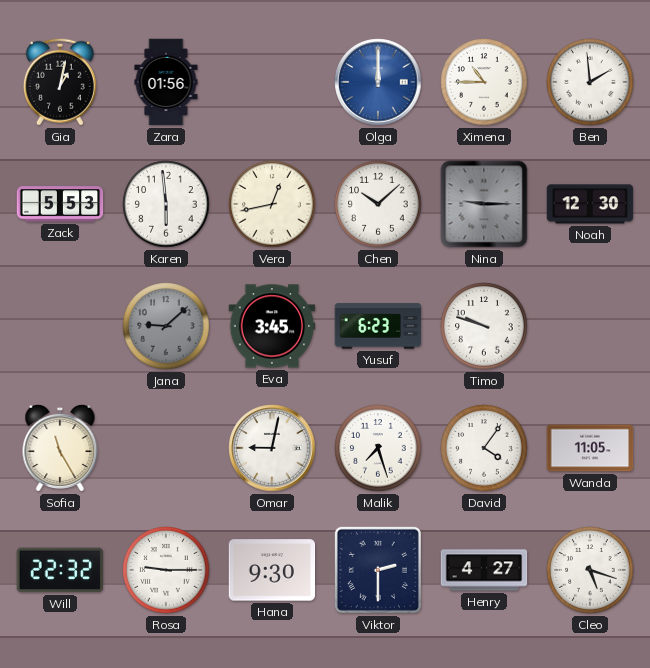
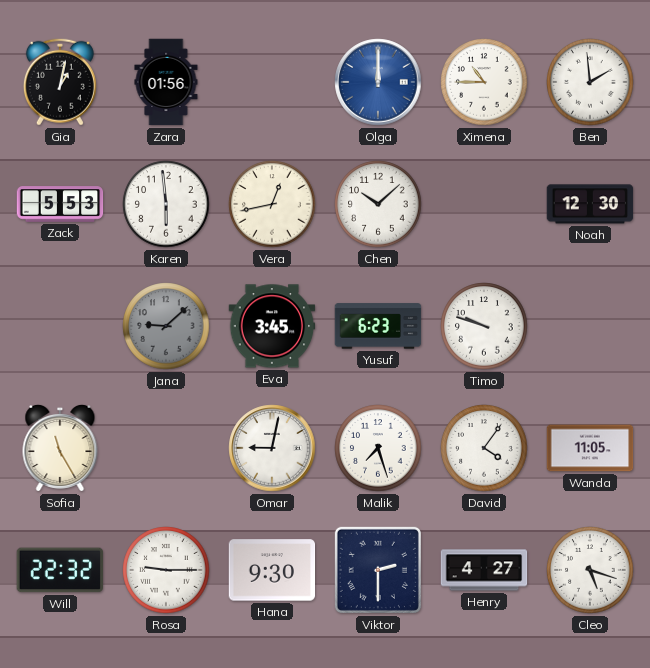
Nina: 9:15 -> none
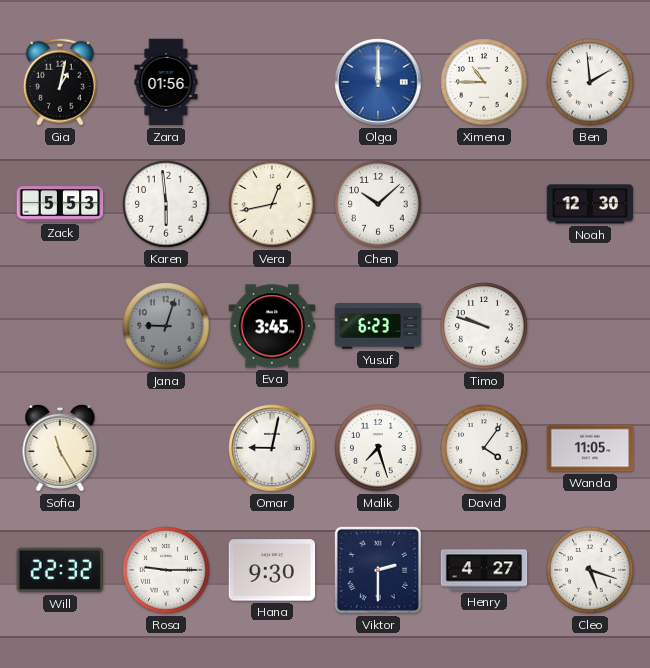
Jana: 9:08 -> 9:03
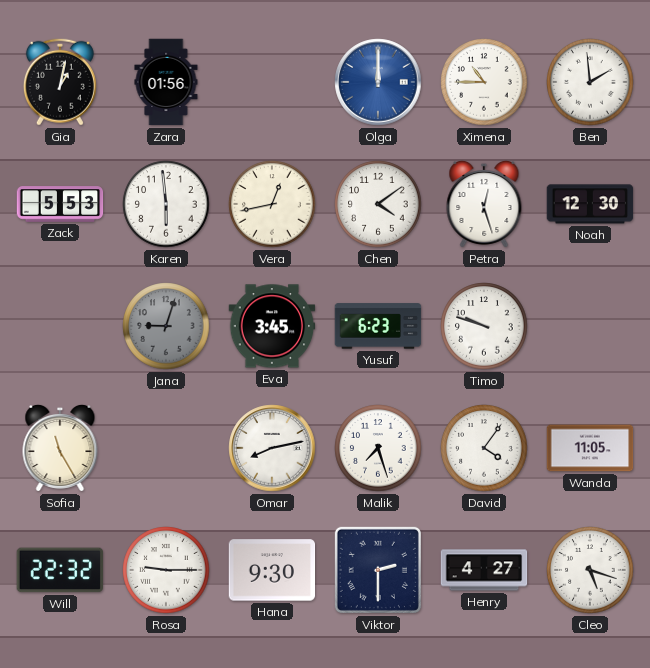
Chen: 10:08 -> 4:09
Petra: none -> 12:27
Omar: 9:02 -> 8:13
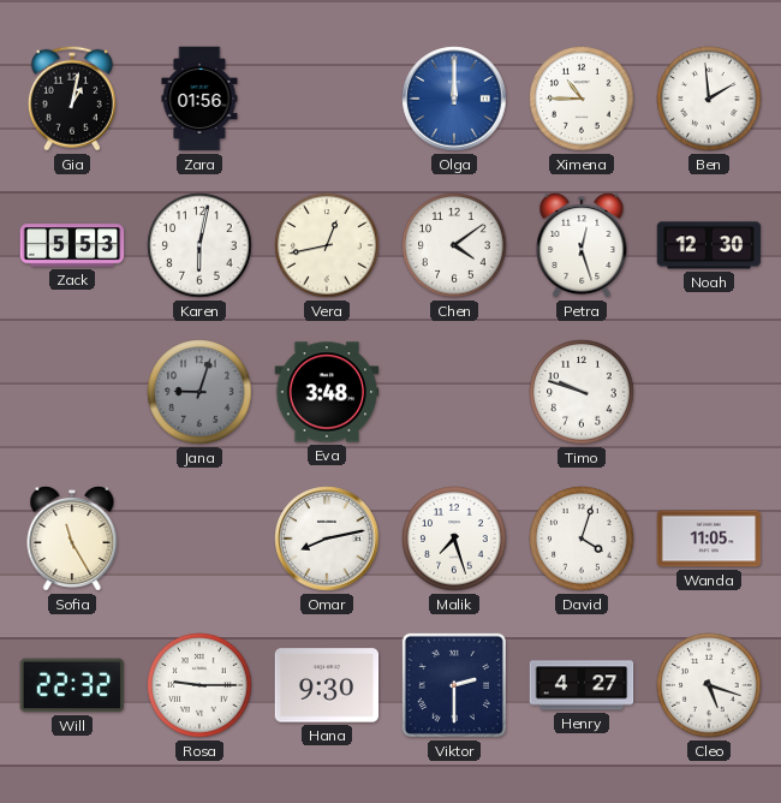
Karen: 5:59 -> 6:02
Eva: 3:45 -> 3:48
Yusuf: 6:23 -> none
David: 4:06 -> 4:03
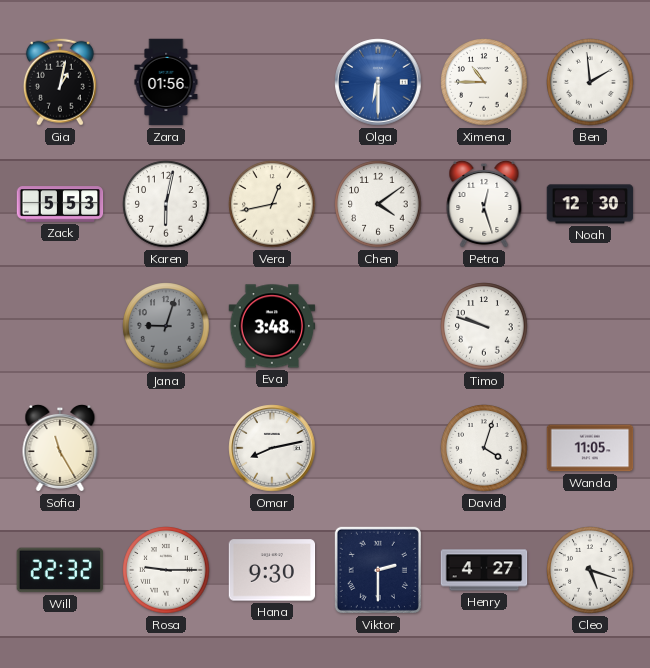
Olga: 12:00 -> 6:30
Malik: 7:27 -> none
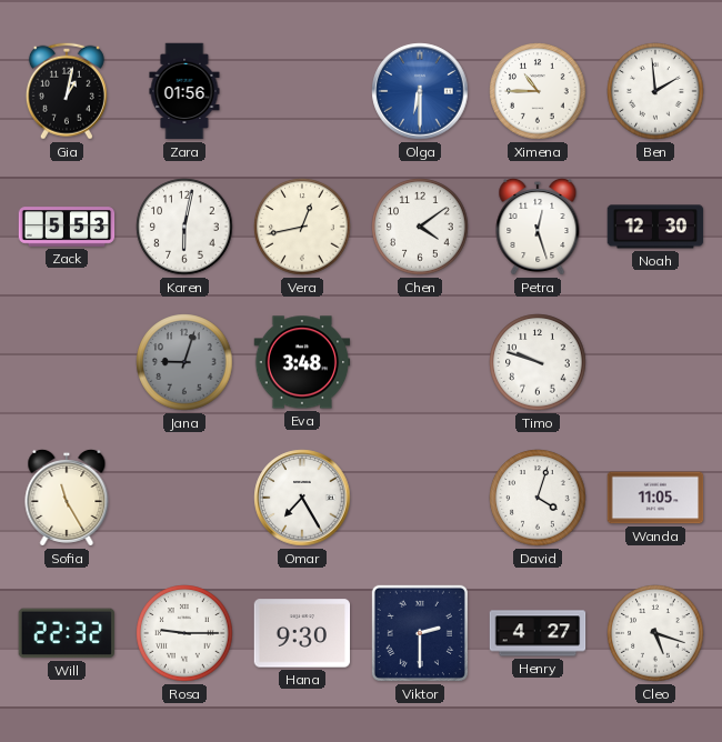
Omar: 8:13 -> 7:25
